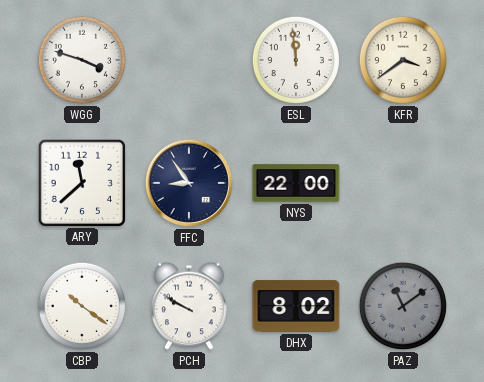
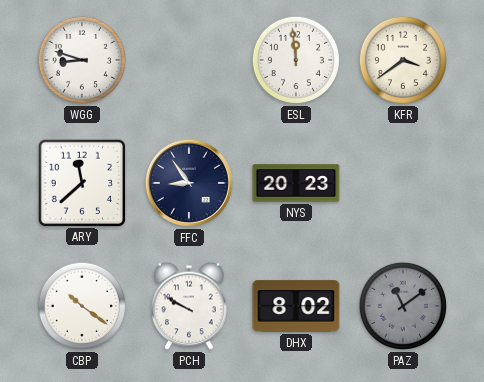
WGG: 3:48 -> 8:48
NYS: 22:00 -> 20:23
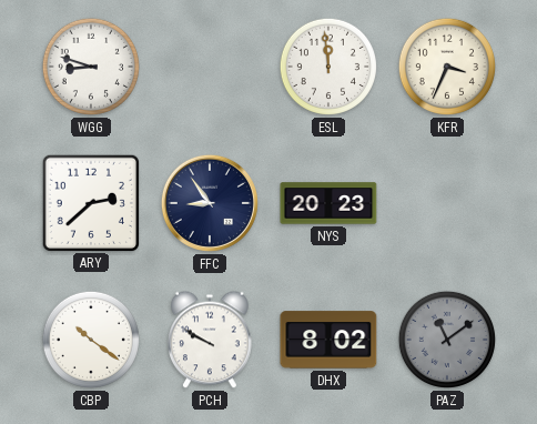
KFR: 3:39 -> 3:34
ARY: 11:38 -> 2:38
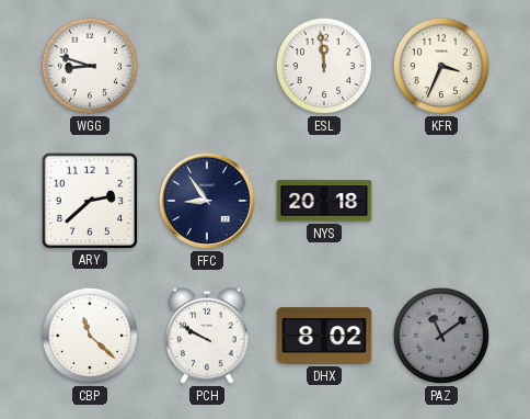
NYS: 20:23 -> 20:18
CBP: 10:21 -> 11:22
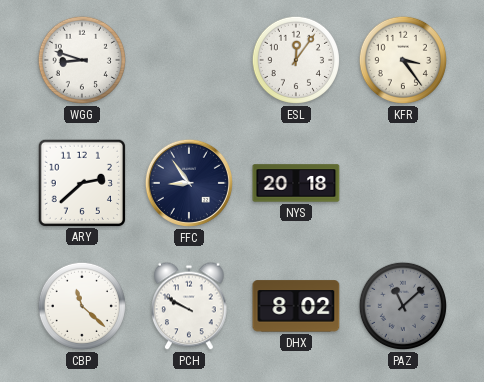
ESL: 11:59 -> 12:06
KFR: 3:34 -> 3:24
PAZ: 11:09 -> 11:08
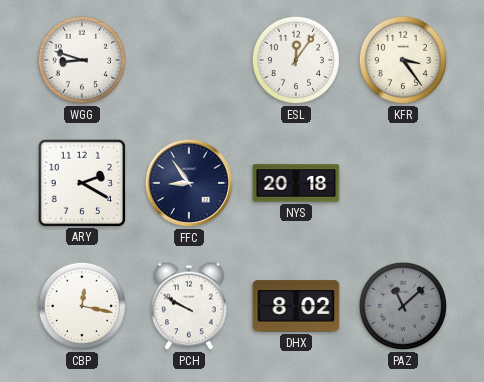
ARY: 2:38 -> 2:20
CBP: 11:22 -> 12:17
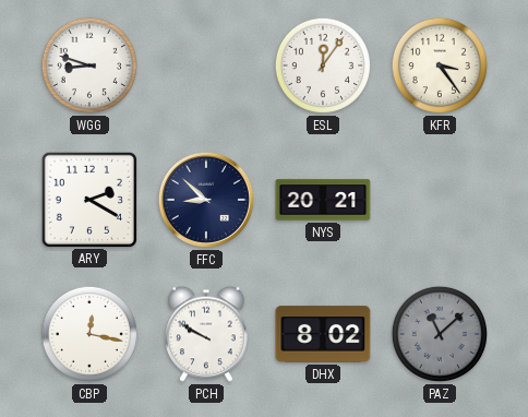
FFC: 8:54 -> 8:52
NYS: 20:18 -> 20:21
